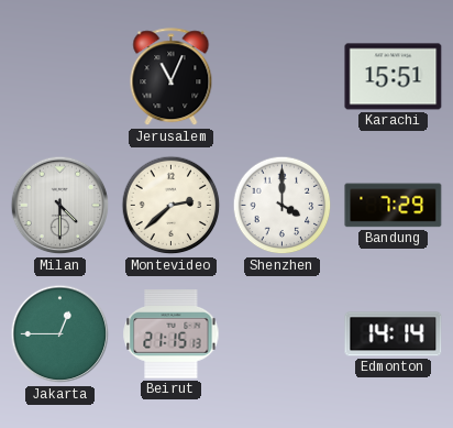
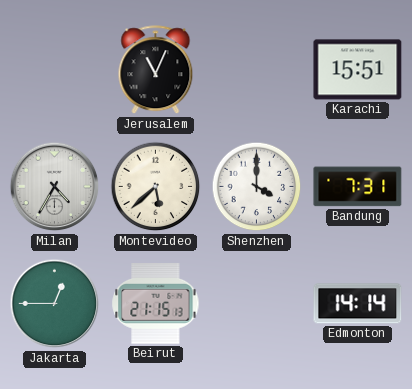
Milan: 4:30 -> 4:35
Montevideo: 2:38 -> 5:38
Bandung: 7:29 -> 7:31
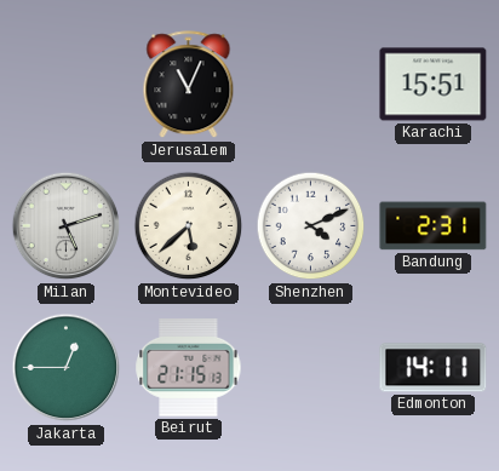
Milan: 4:35 -> 5:12
Shenzhen: 4:00 -> 4:11
Bandung: 7:31 -> 2:31
Edmonton: 14:14 -> 14:11
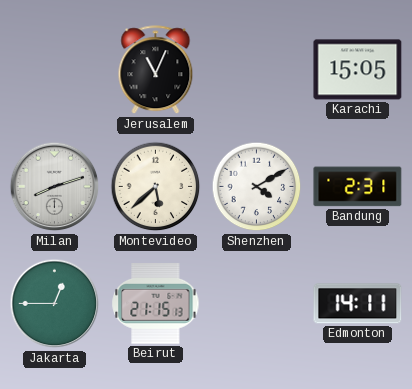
Karachi: 15:51 -> 15:05
Milan: 5:12 -> 8:12
Shenzhen: 4:11 -> 4:10
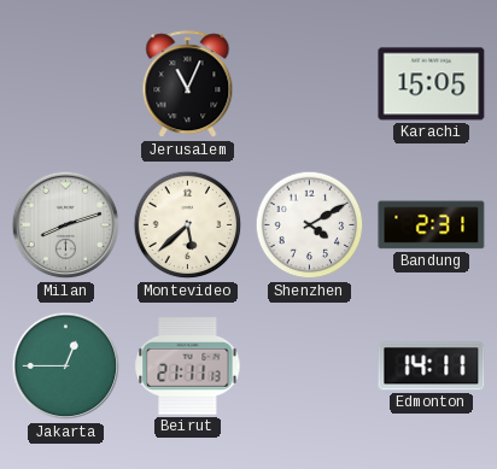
Beirut: 21:15 -> 21:11
